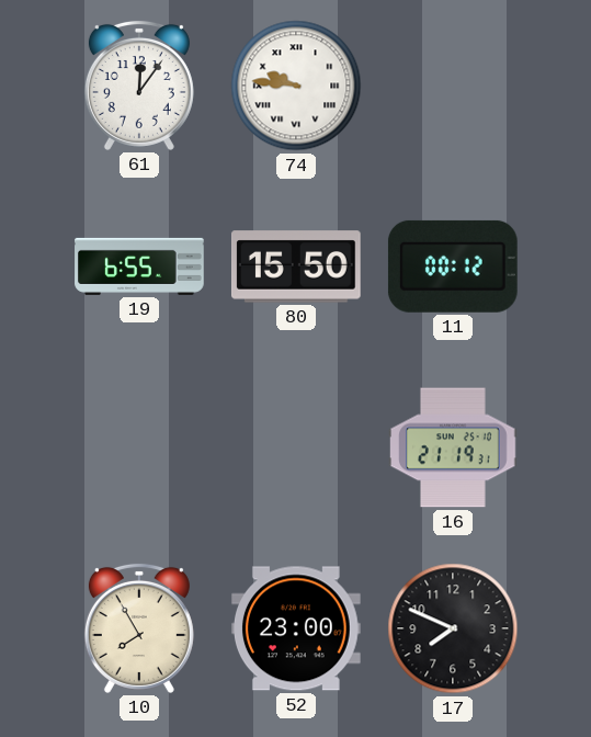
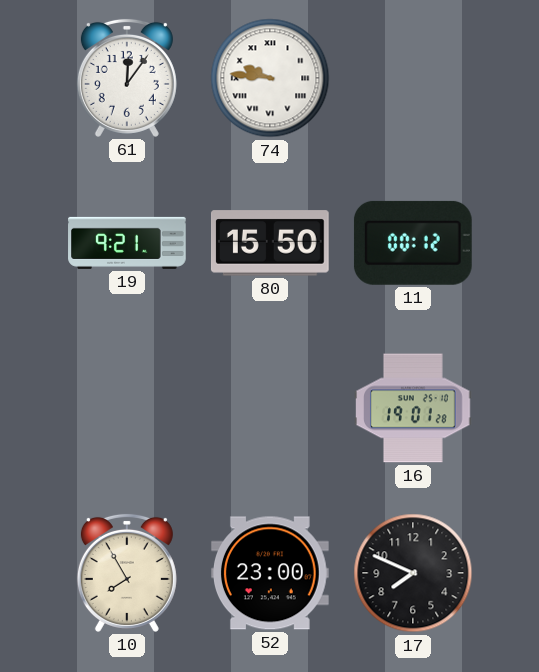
19: 6:55 -> 9:21
16: 21:19 -> 19:01
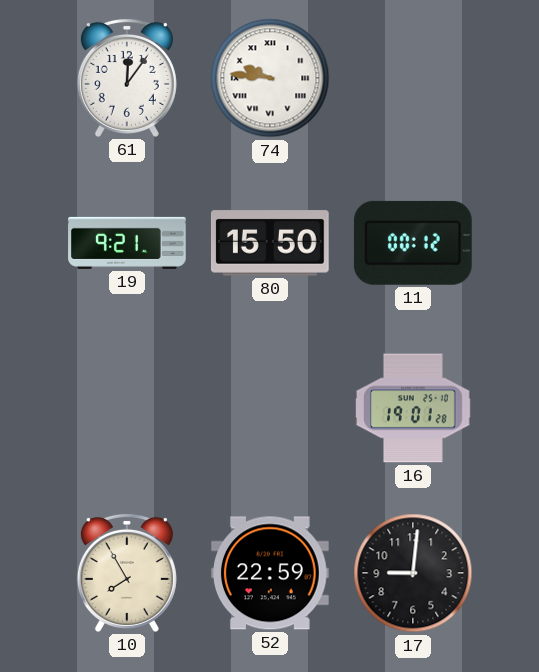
52: 23:00 -> 22:59
17: 7:49 -> 9:01
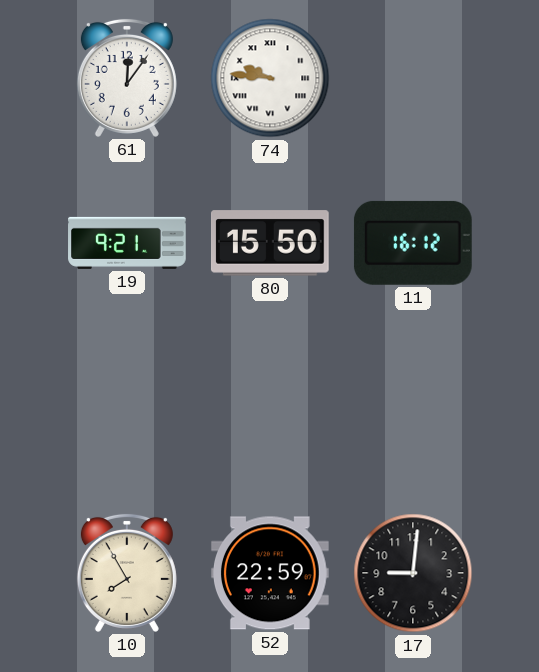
11: 00:12 -> 16:12
16: 19:01 -> none
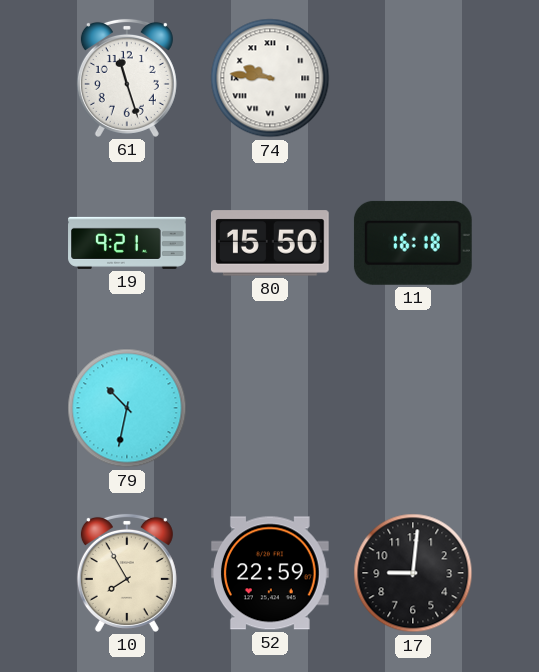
61: 12:06 -> 11:27
11: 16:12 -> 16:18
79: none -> 10:32
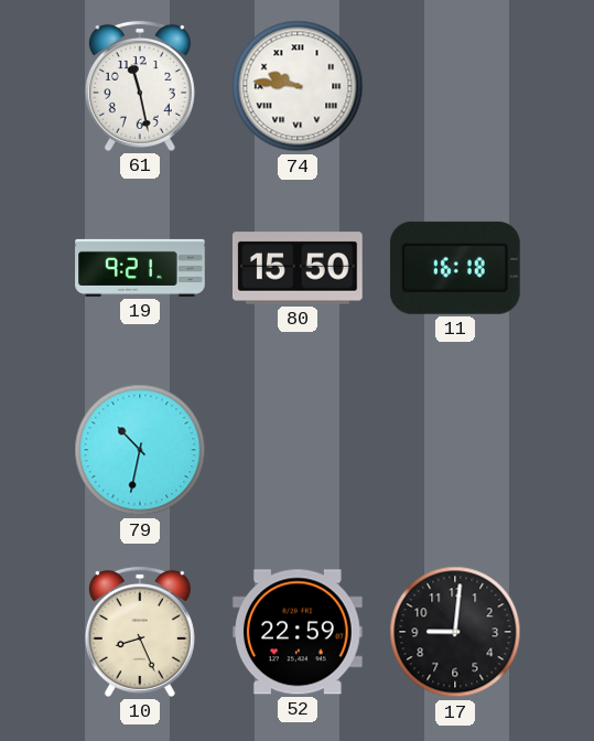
61: 11:27 -> 11:28
10: 7:55 -> 8:26
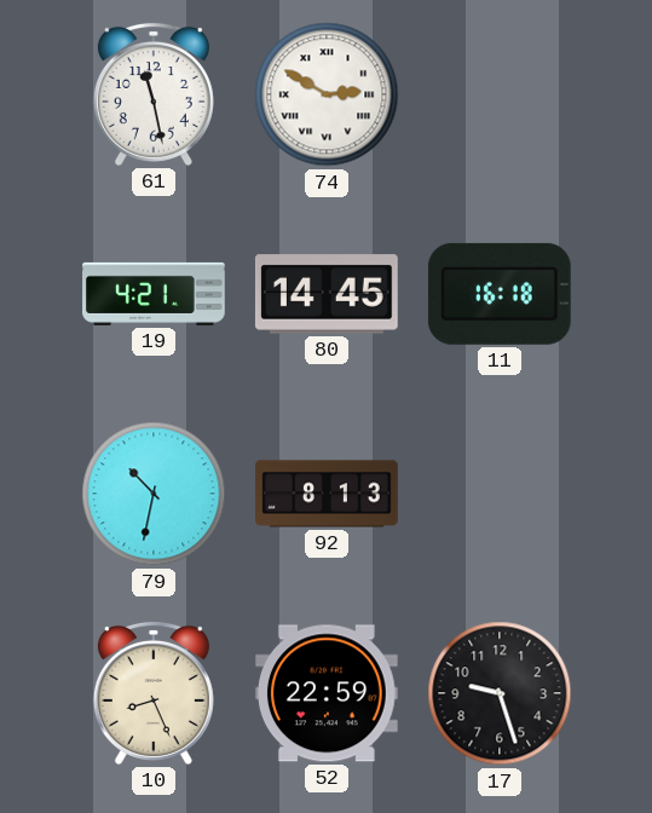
74: 9:46 -> 2:50
19: 9:21 -> 4:21
80: 15:50 -> 14:45
92: none -> 8:13
17: 9:01 -> 9:27
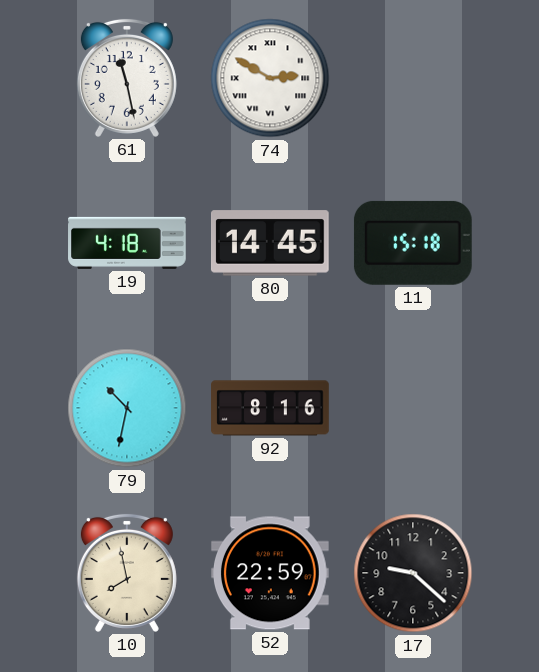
19: 4:21 -> 4:18
11: 16:18 -> 15:18
92: 8:13 -> 8:16
10: 8:26 -> 7:58
17: 9:27 -> 9:22
